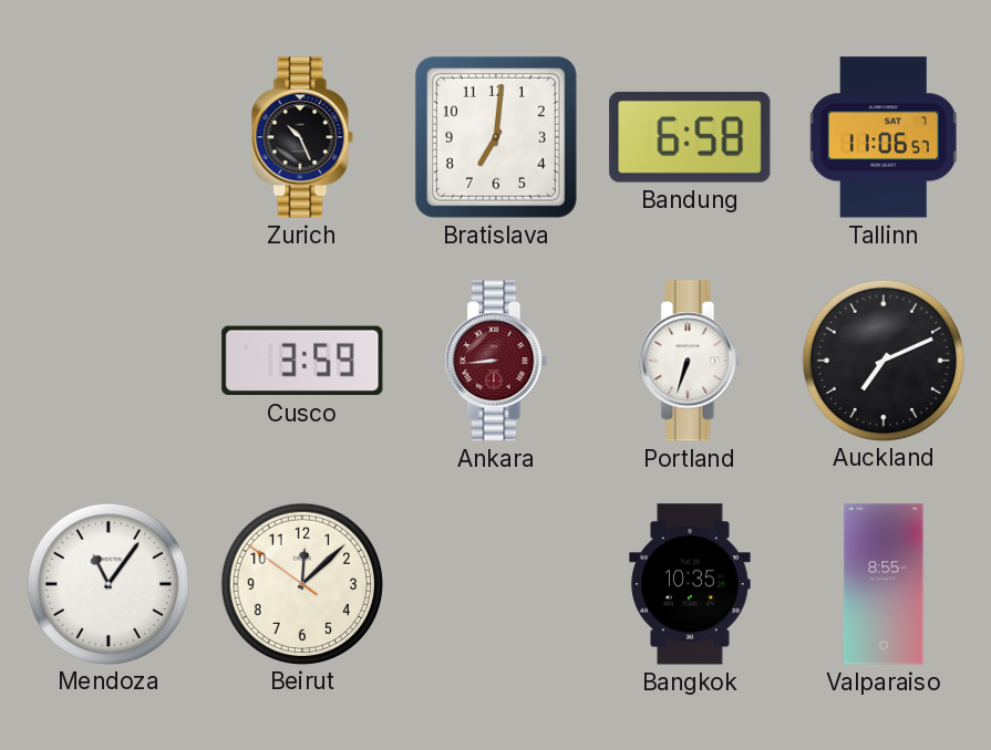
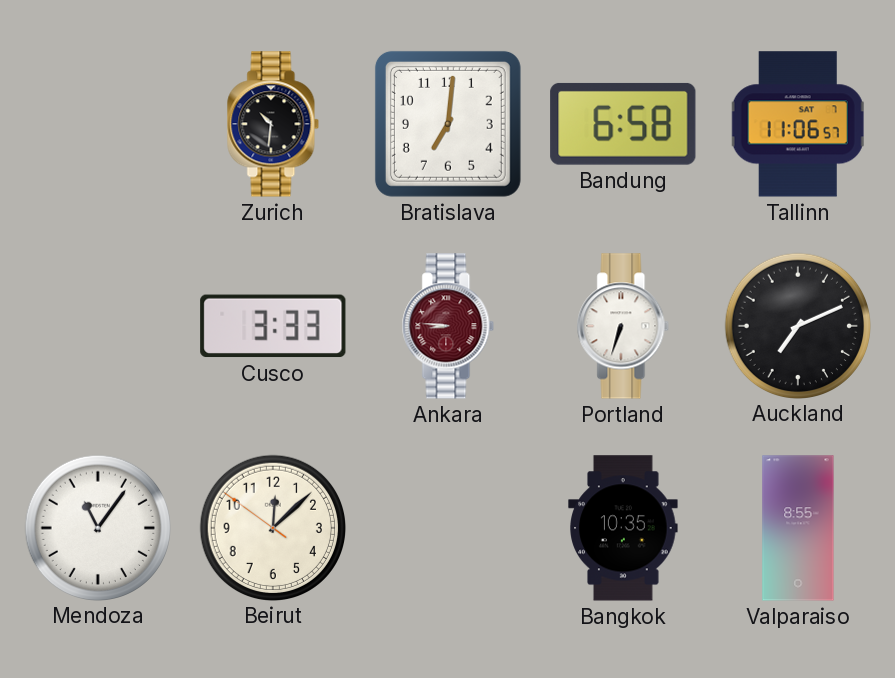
Zurich: 10:26 -> 10:31
Cusco: 3:59 -> 3:33
Ankara: 8:44 -> 8:46
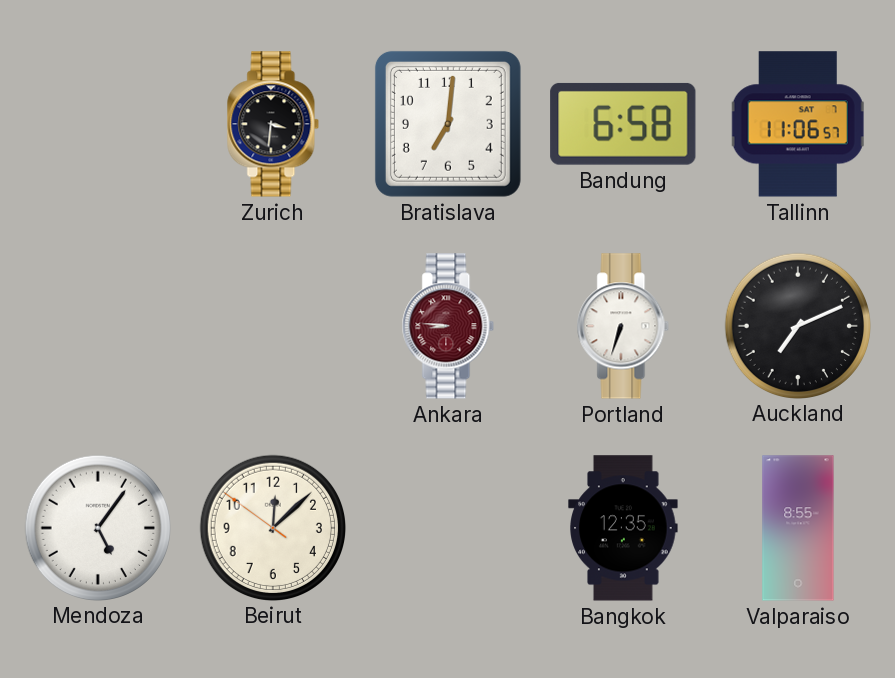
Zurich: 10:31 -> 3:31
Cusco: 3:33 -> none
Mendoza: 11:06 -> 5:06
Bangkok: 10:35 -> 12:35
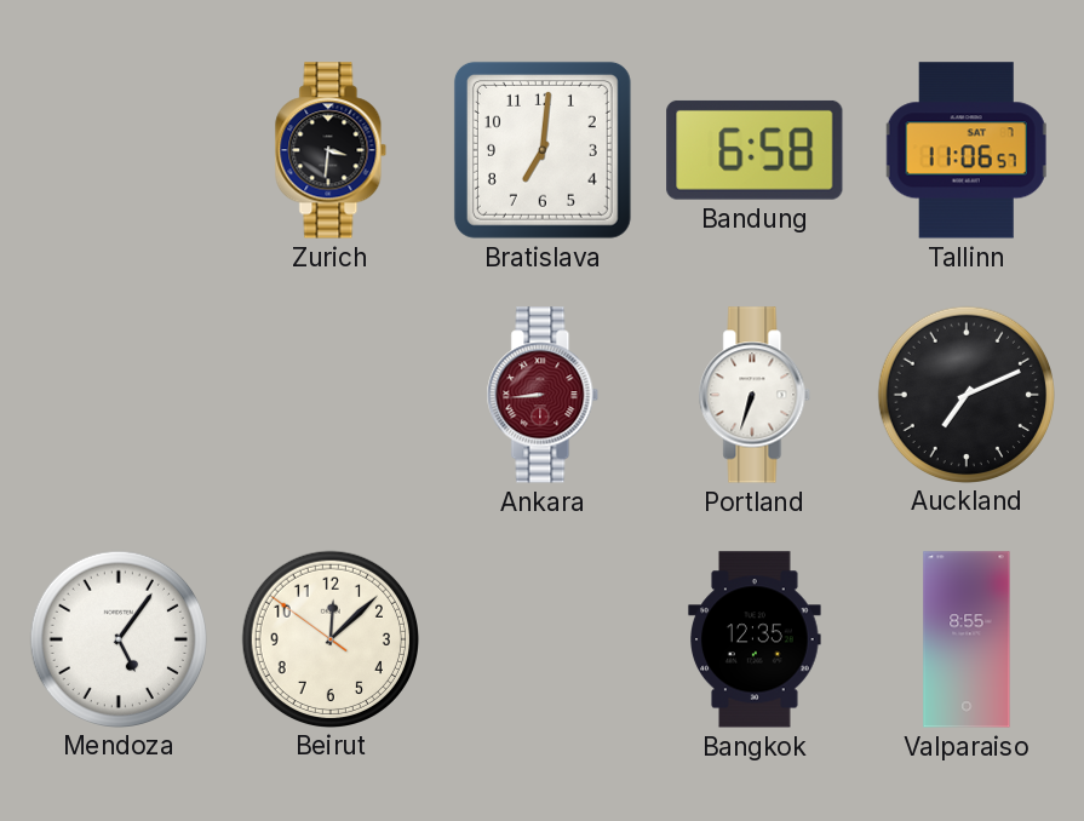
Ankara: 8:46 -> 8:44
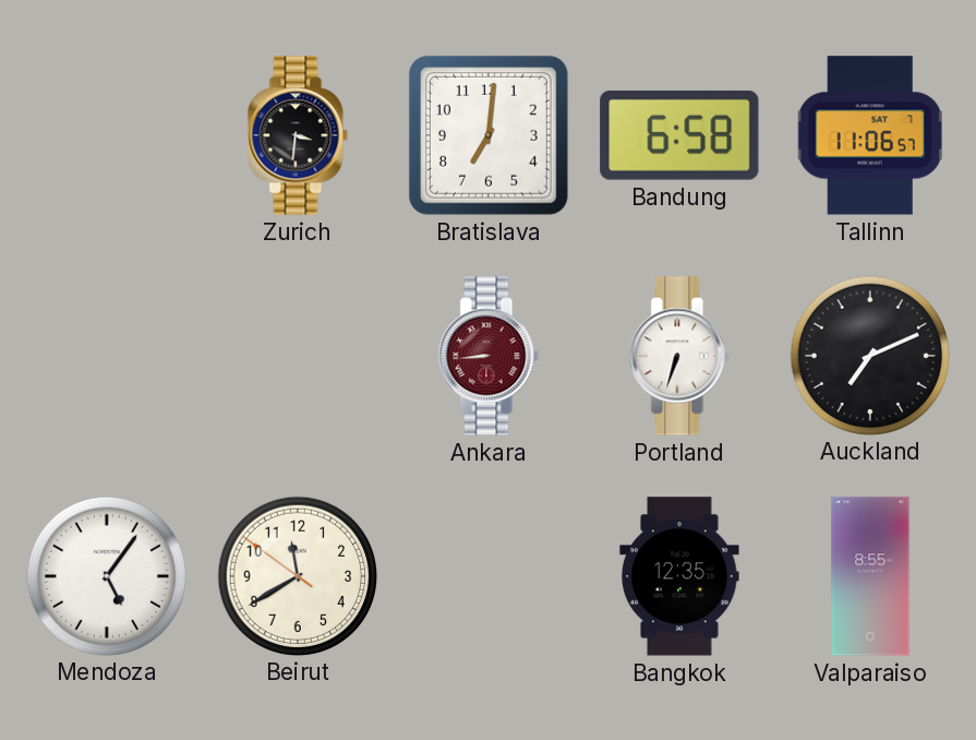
Beirut: 12:07 -> 11:39
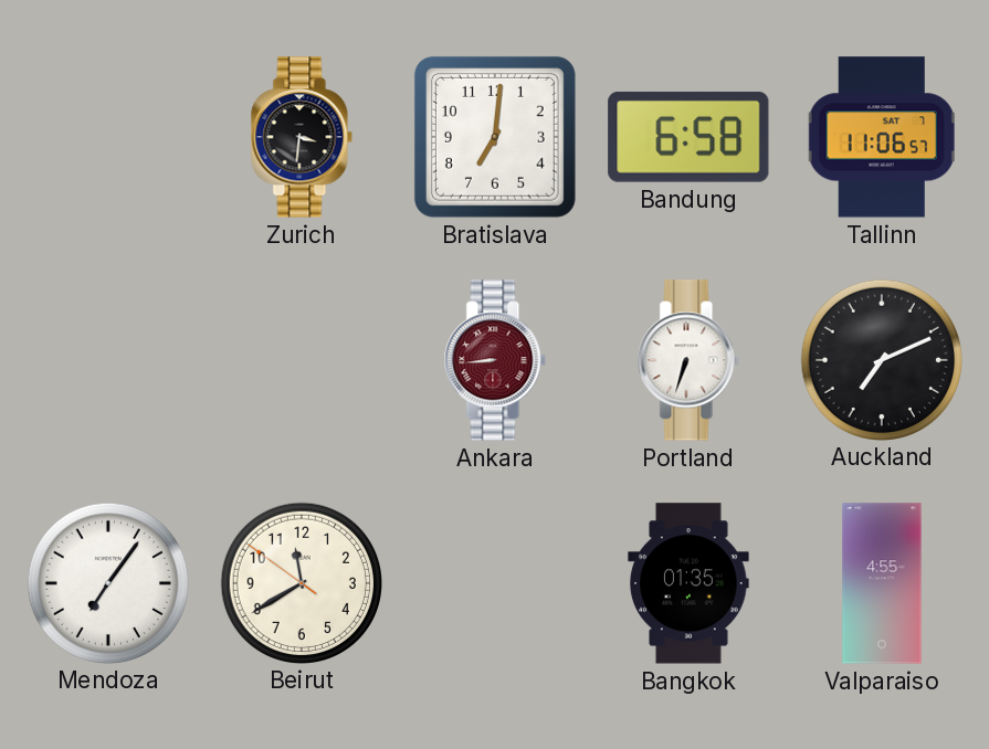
Mendoza: 5:06 -> 7:06
Bangkok: 12:35 -> 01:35
Valparaiso: 8:55 -> 4:55
